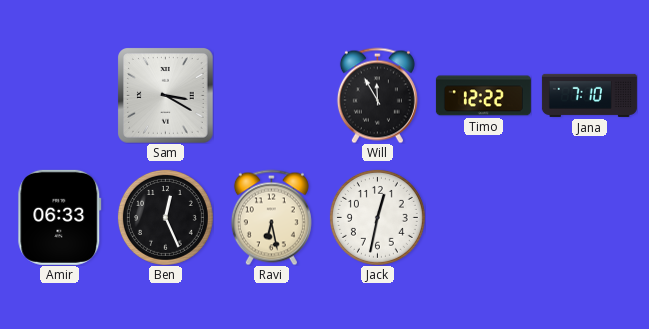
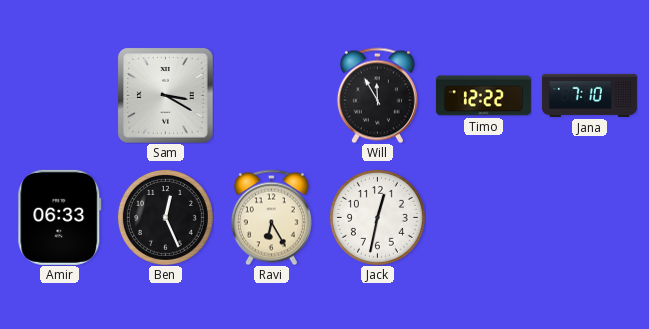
Ravi: 6:28 -> 6:25
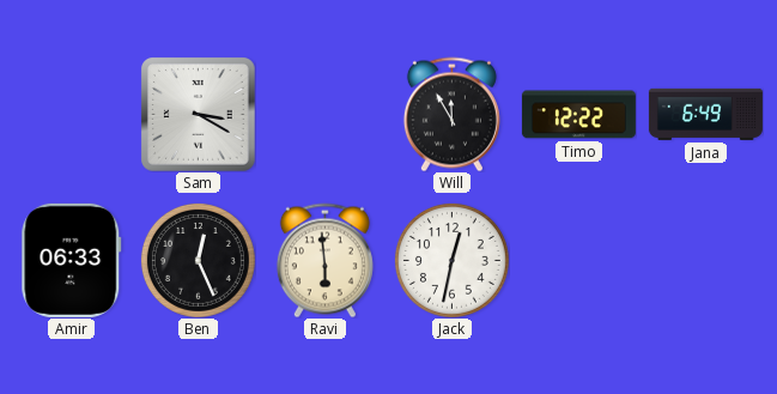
Jana: 7:10 -> 6:49
Ravi: 6:25 -> 5:59
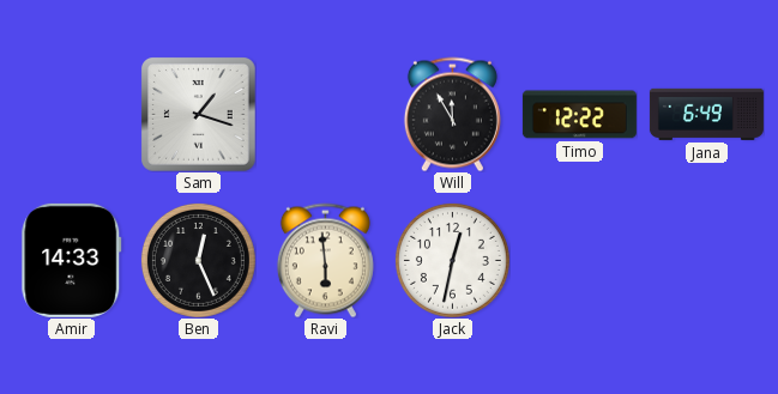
Sam: 3:20 -> 1:18
Amir: 06:33 -> 14:33
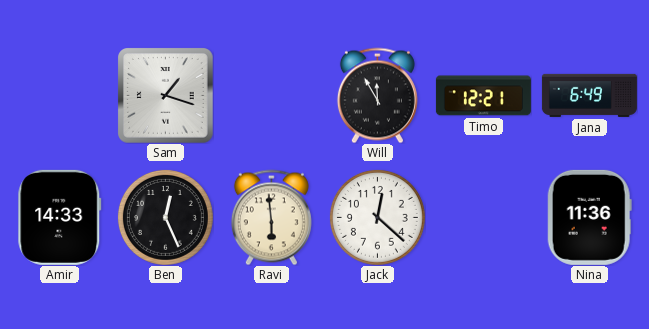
Timo: 12:22 -> 12:21
Jack: 12:32 -> 12:22
Nina: none -> 11:36
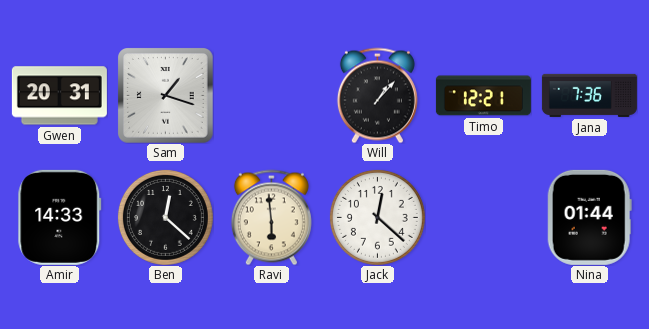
Gwen: none -> 20:31
Will: 11:55 -> 1:07
Jana: 6:49 -> 7:36
Ben: 12:26 -> 12:22
Nina: 11:36 -> 01:44
